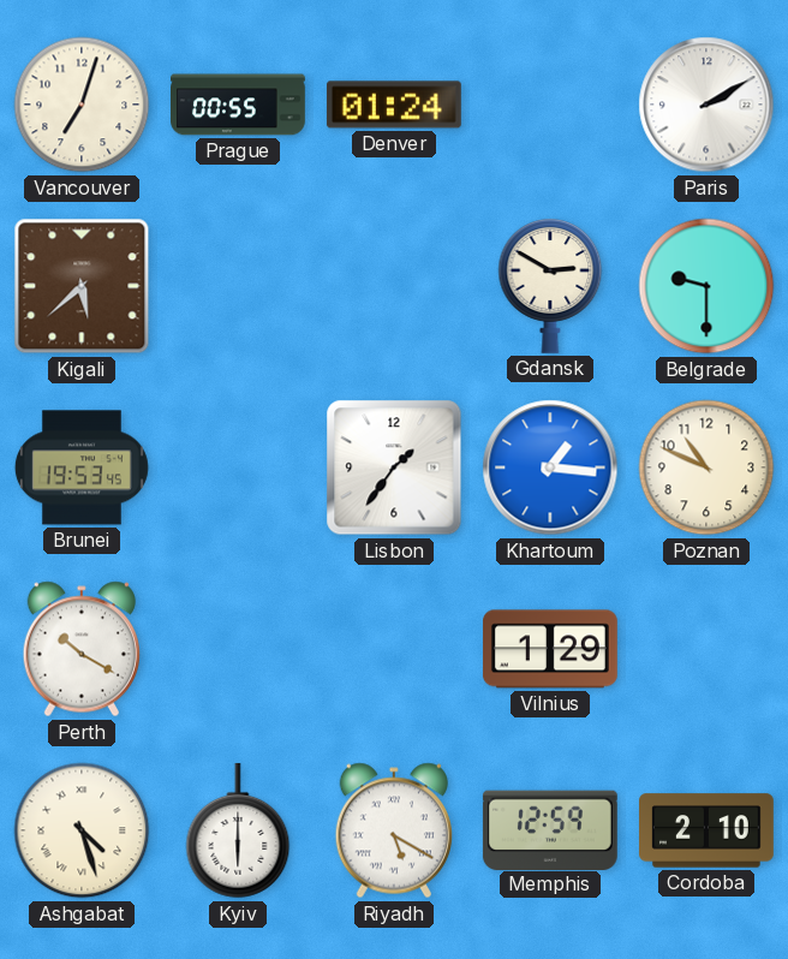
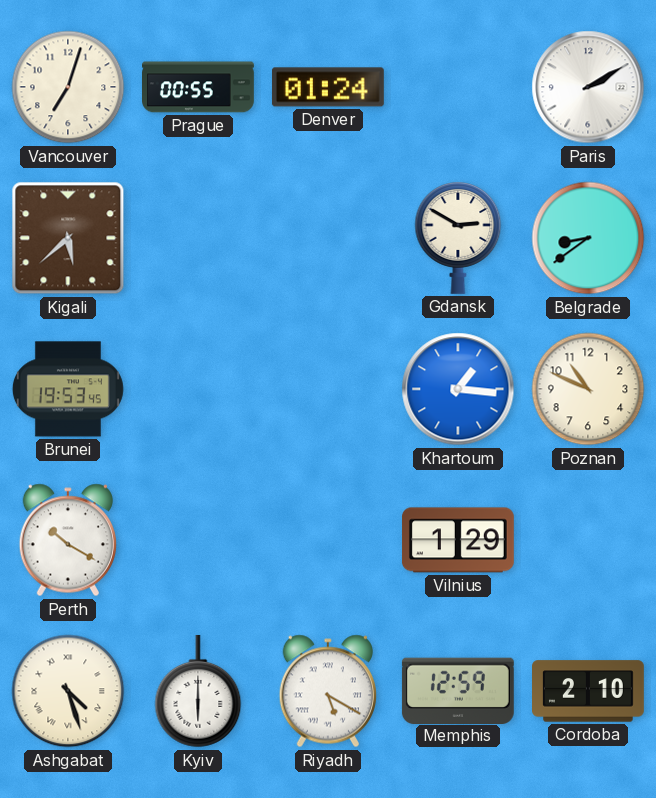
Belgrade: 9:30 -> 8:39
Lisbon: 1:36 -> none
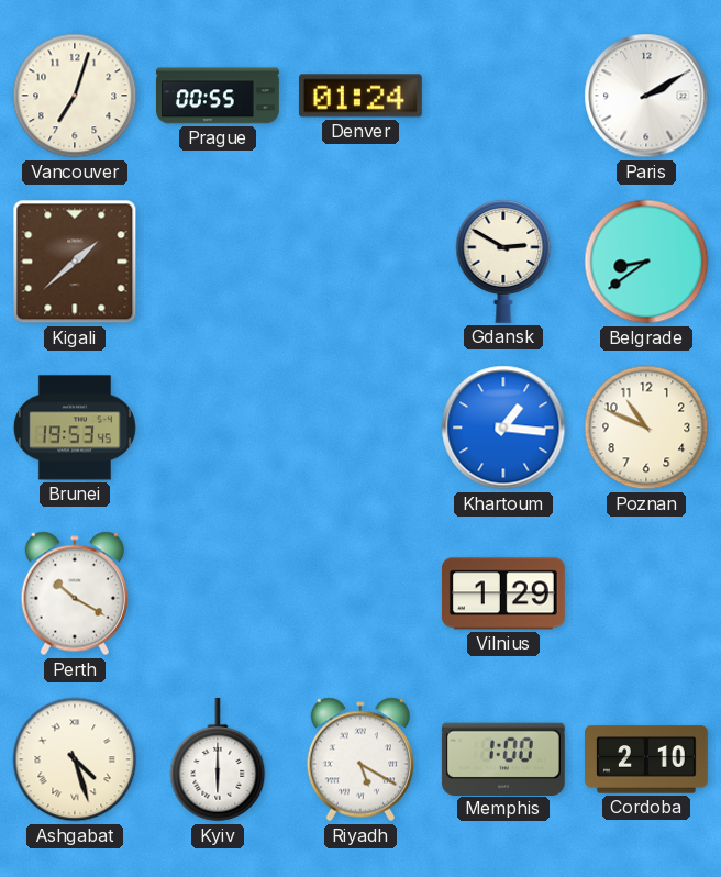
Kigali: 5:38 -> 1:38
Memphis: 12:59 -> 1:00
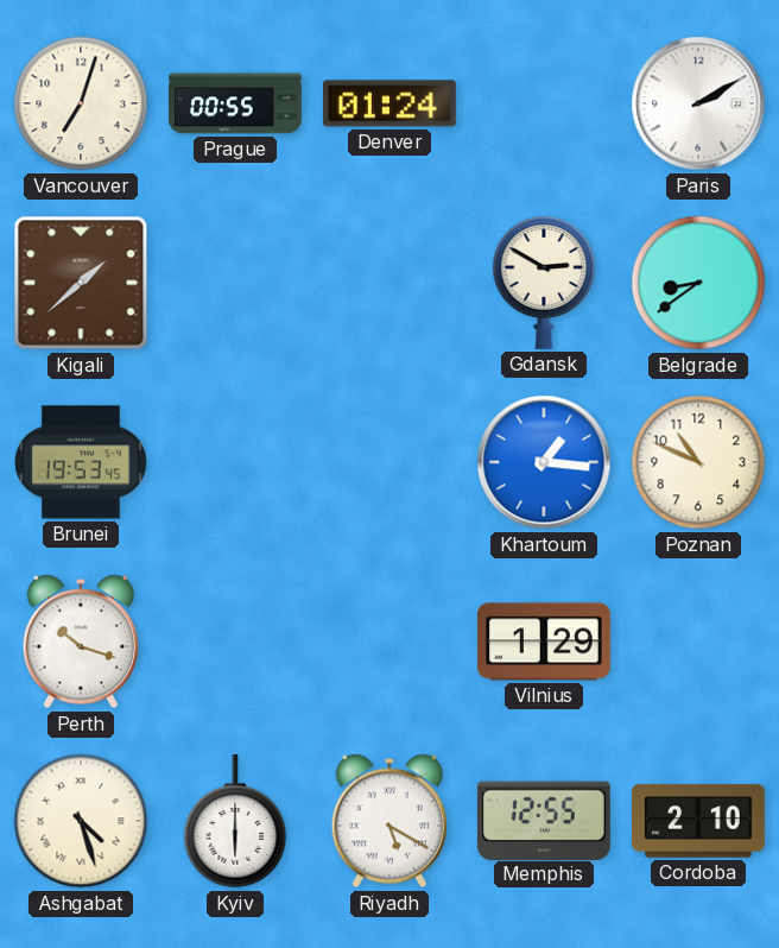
Perth: 10:20 -> 10:18
Memphis: 1:00 -> 12:55
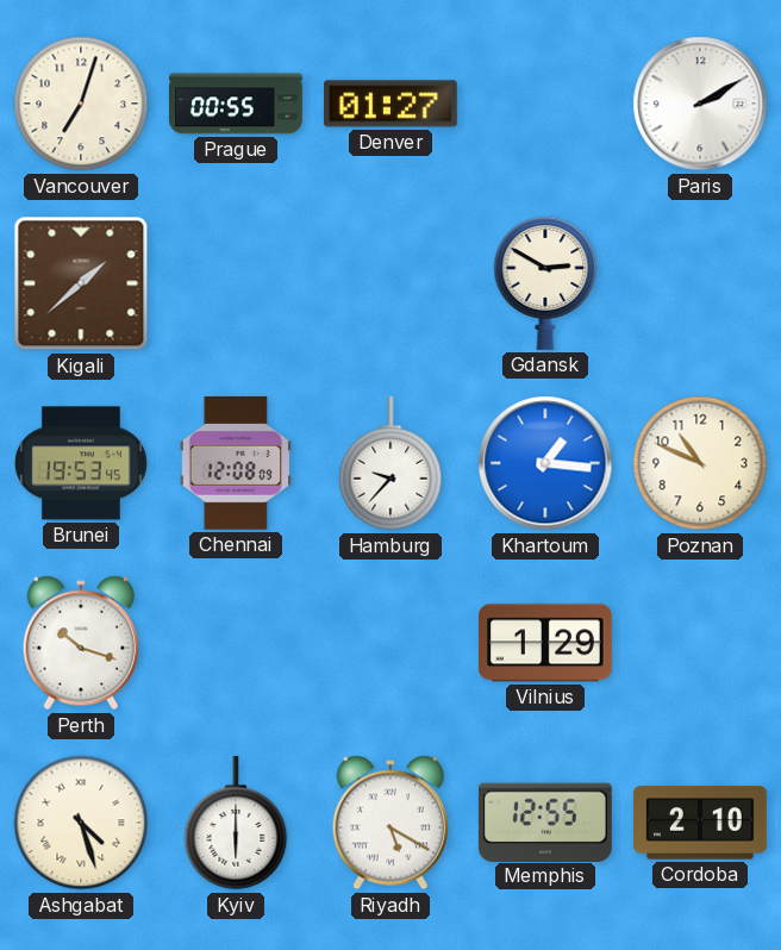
Denver: 01:24 -> 01:27
Belgrade: 8:39 -> none
Chennai: none -> 12:08
Hamburg: none -> 9:37
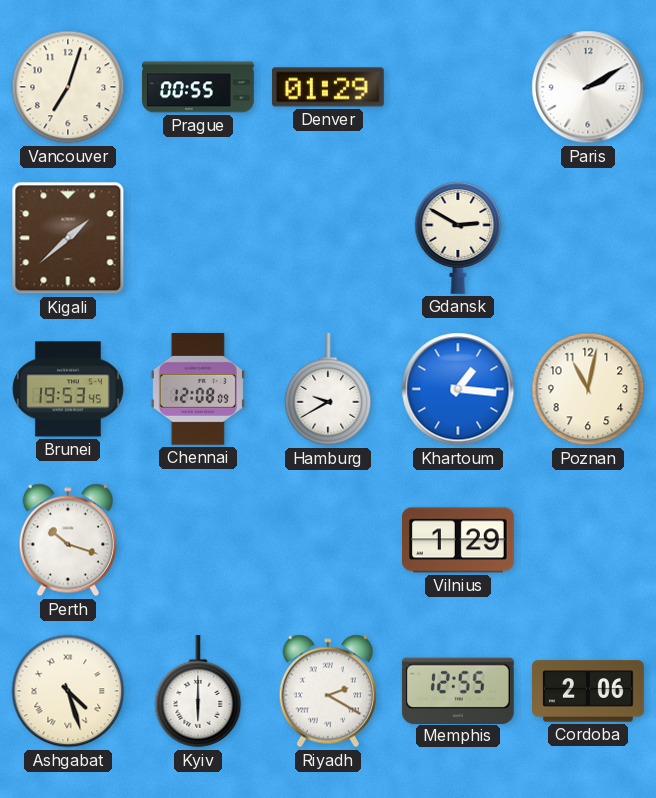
Denver: 01:27 -> 01:29
Hamburg: 9:37 -> 9:40
Poznan: 10:49 -> 11:02
Riyadh: 5:20 -> 2:20
Cordoba: 2:10 -> 2:06
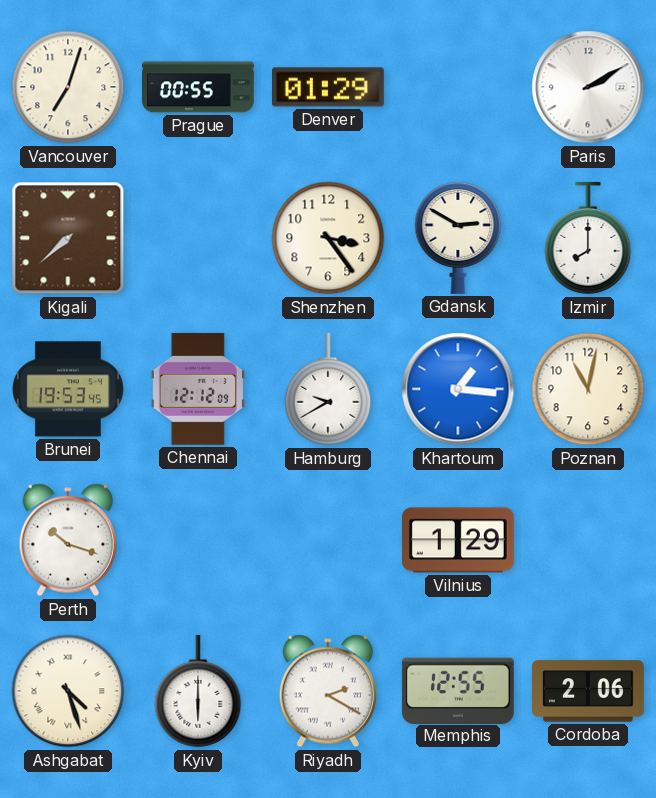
Kigali: 1:38 -> 7:38
Shenzhen: none -> 3:24
Izmir: none -> 8:00
Chennai: 12:08 -> 12:12
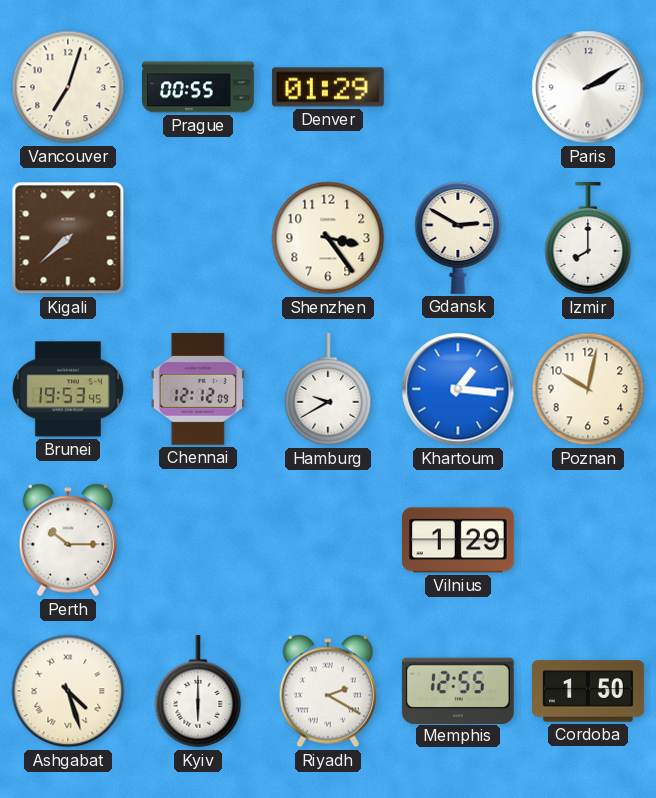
Poznan: 11:02 -> 10:02
Perth: 10:18 -> 10:15
Cordoba: 2:06 -> 1:50
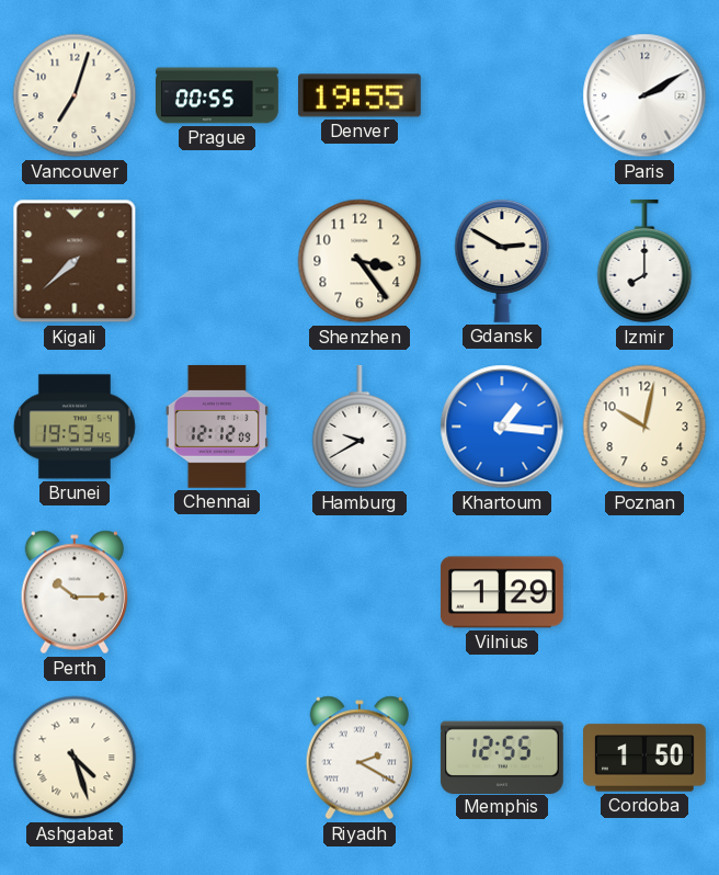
Denver: 01:29 -> 19:55
Kyiv: 6:00 -> none
